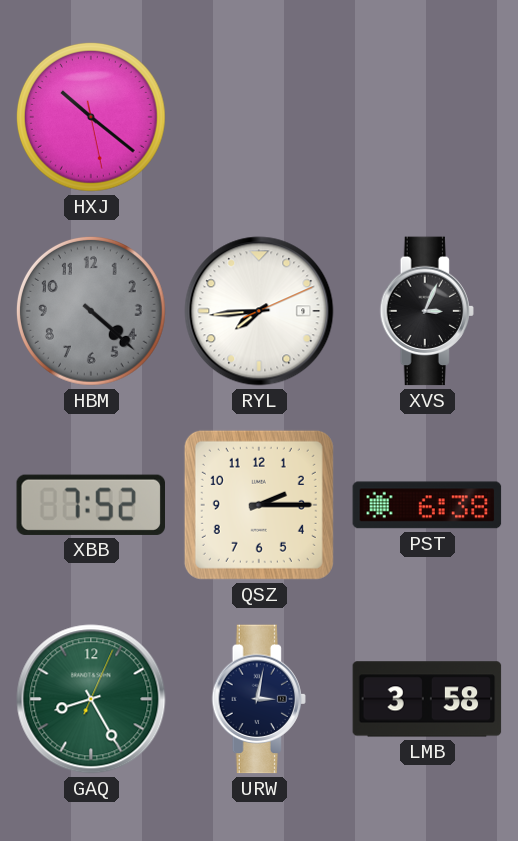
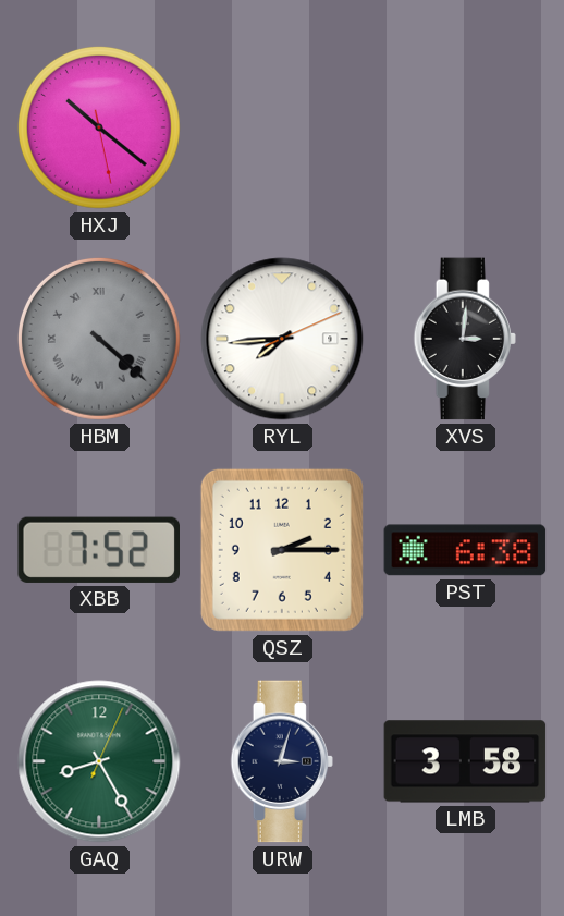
HBM numerals: Arabic -> Roman
XVS: 3:04 -> 3:01
URW: 3:02 -> 3:03
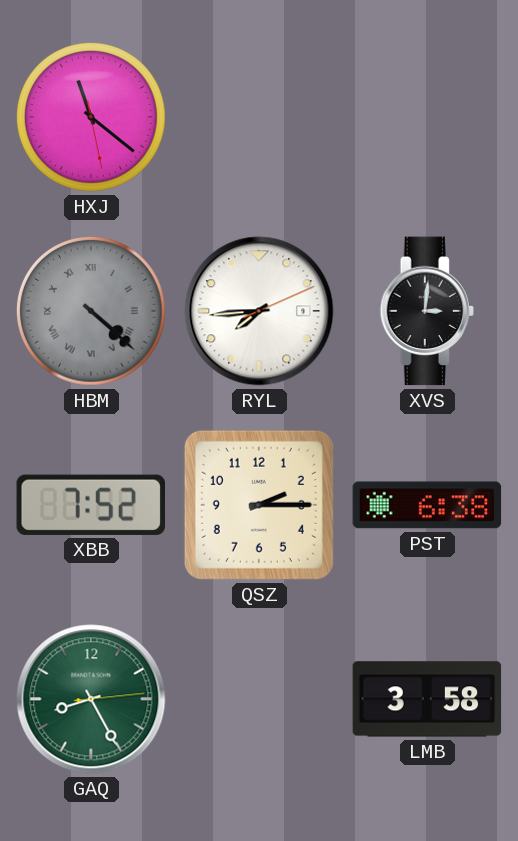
HXJ: 10:21 -> 11:21
GAQ: 8:25:04 -> 8:25:14
URW: 3:03 -> none
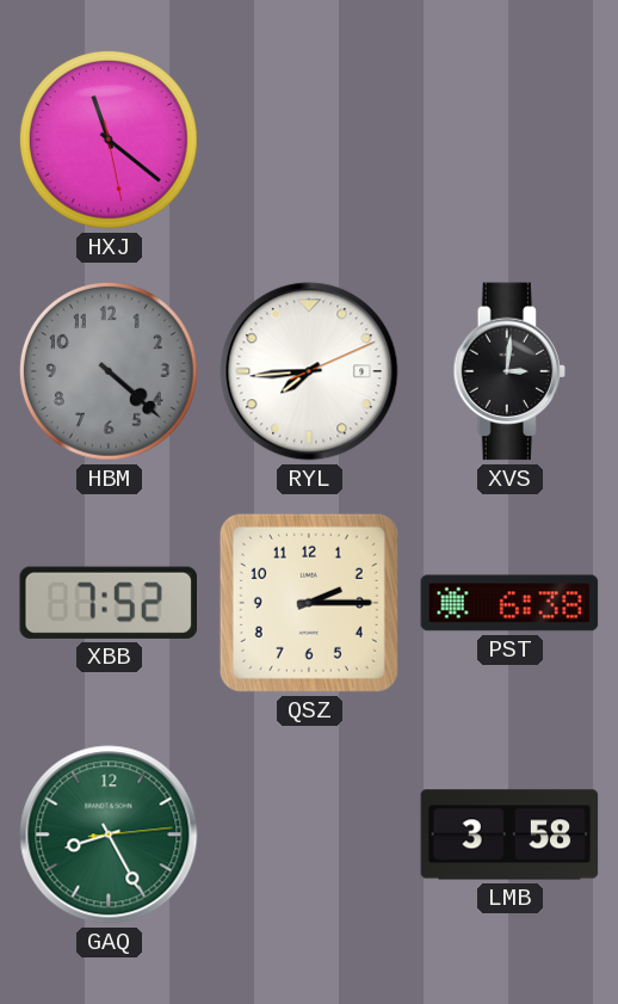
HBM numerals: Roman -> Arabic
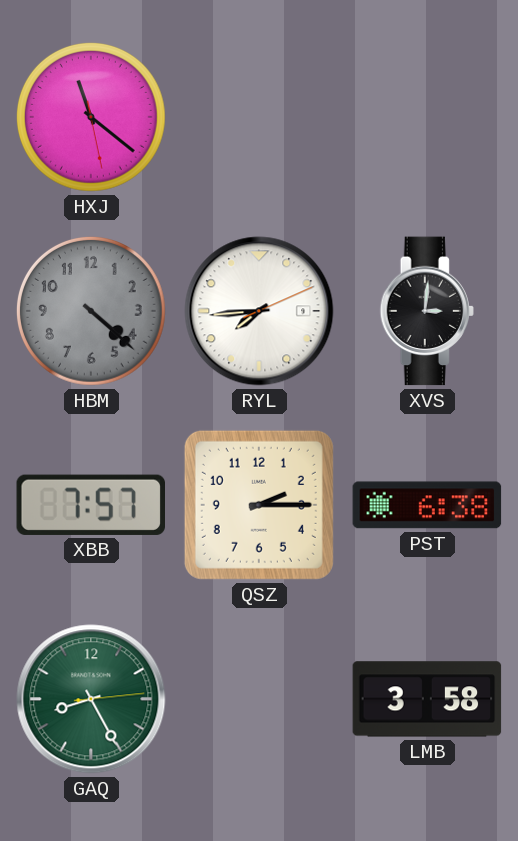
XBB: 7:52 -> 7:57
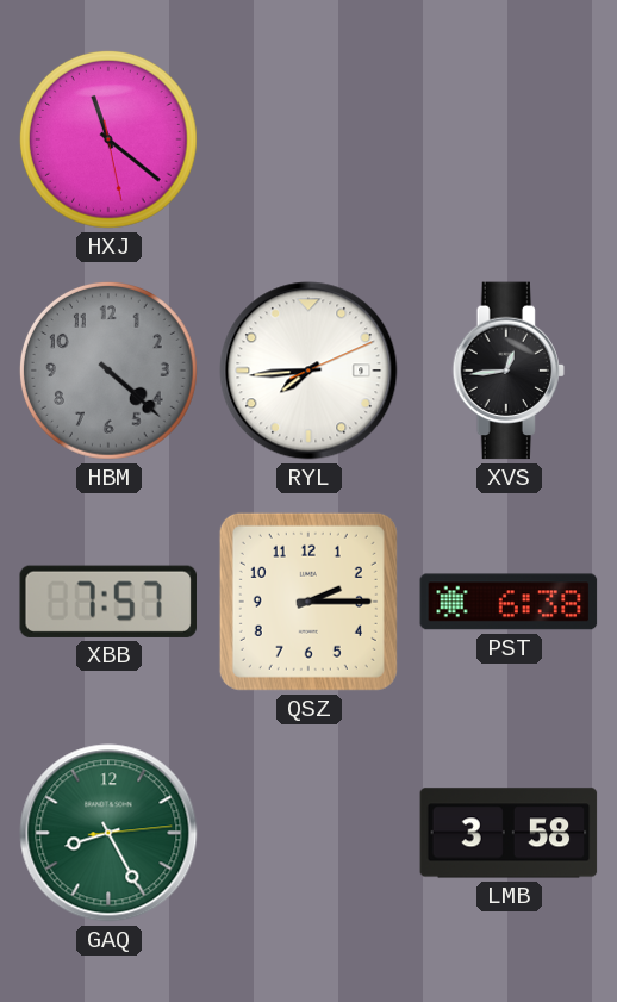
XVS: 3:01 -> 12:44
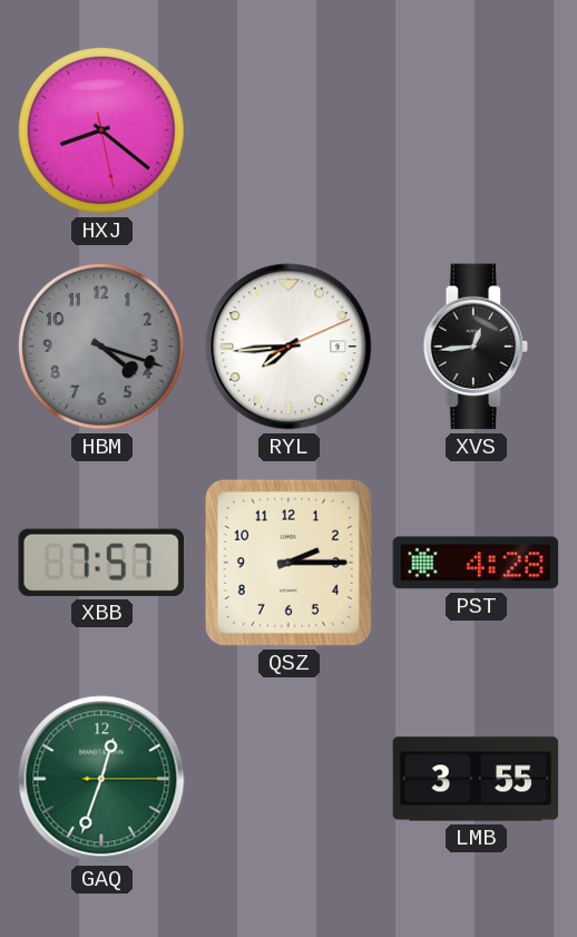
HXJ: 11:21 -> 8:21
HBM: 4:22 -> 4:18
PST: 6:38 -> 4:28
GAQ: 8:25 -> 12:33
LMB: 3:58 -> 3:55
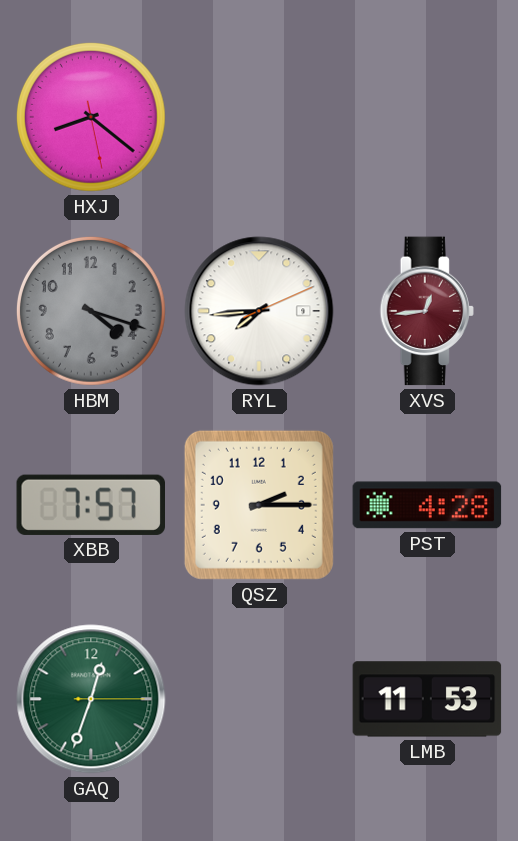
XVS dial: black -> burgundy
LMB: 3:55 -> 11:53
